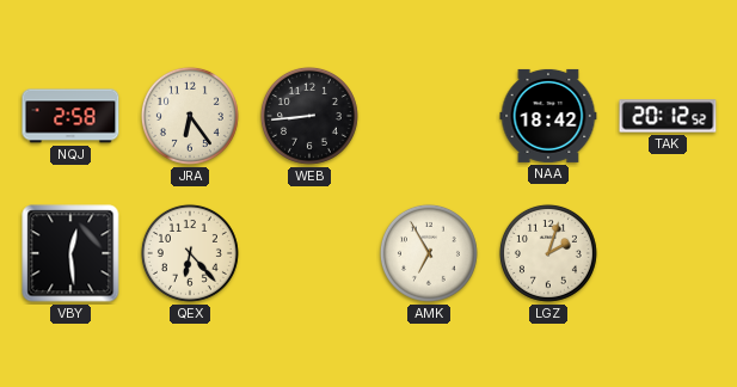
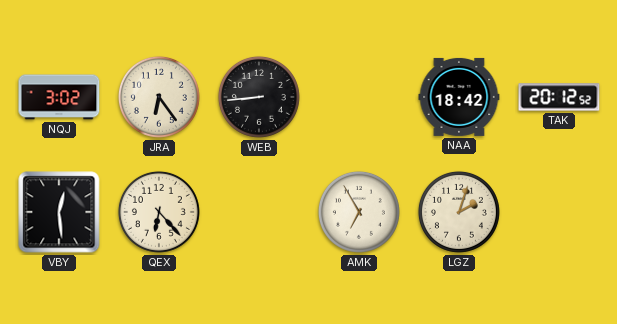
NQJ: 2:58 -> 3:02
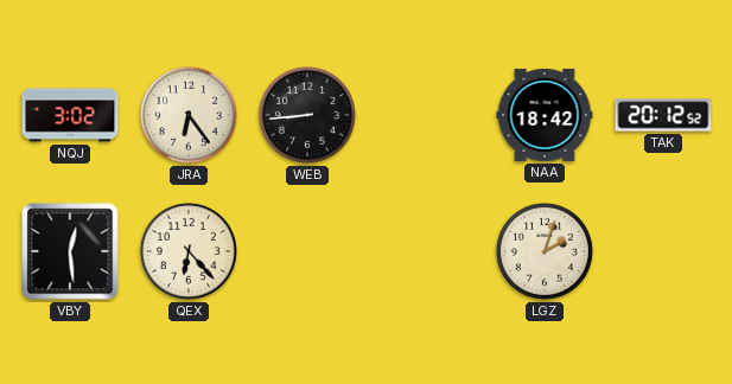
AMK: 6:55 -> none
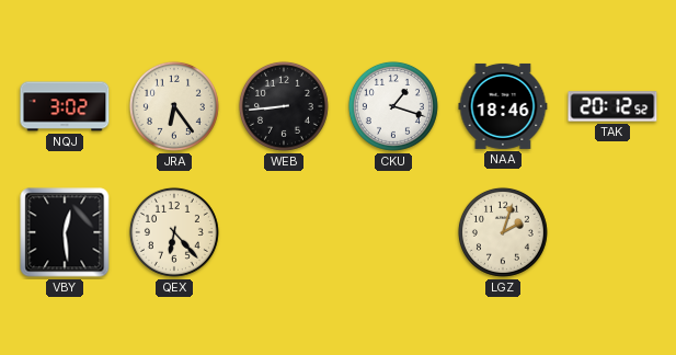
CKU: none -> 1:18
NAA: 18:42 -> 18:46
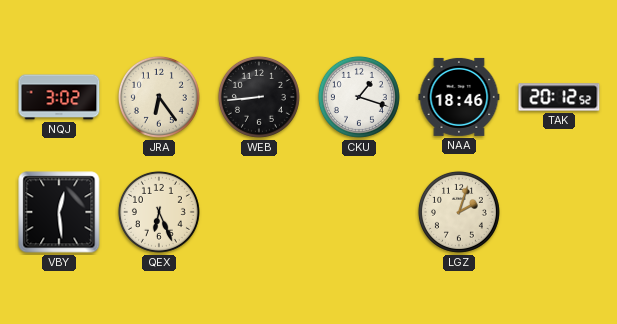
QEX: 6:23 -> 6:26
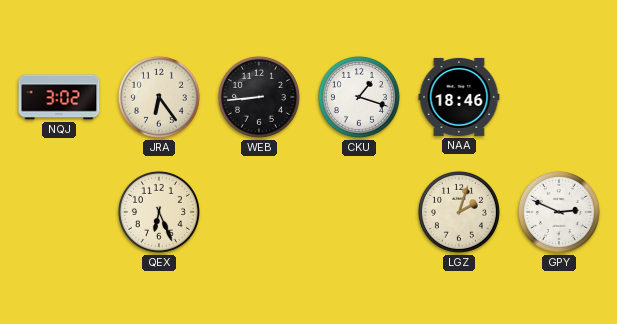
TAK: 20:12 -> none
VBY: 12:29 -> none
GPY: none -> 2:49
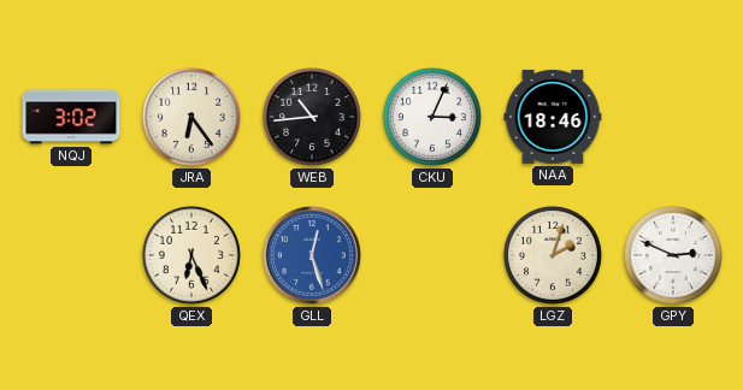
WEB: 8:44 -> 10:44
CKU: 1:18 -> 3:04
GLL: none -> 12:27
